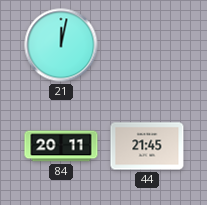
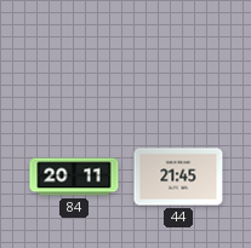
21: 12:02 -> none
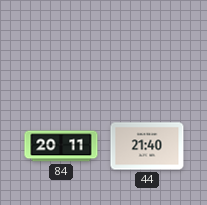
44: 21:45 -> 21:40
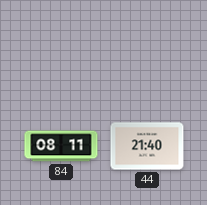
84: 20:11 -> 08:11
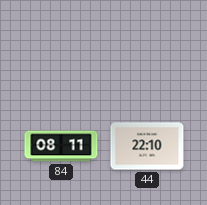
44: 21:40 -> 22:10
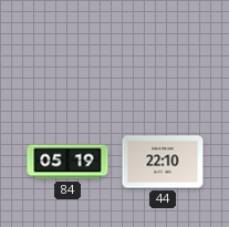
84: 08:11 -> 05:19
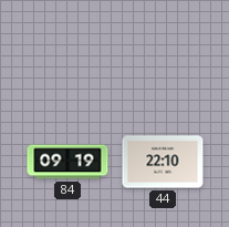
84: 05:19 -> 09:19
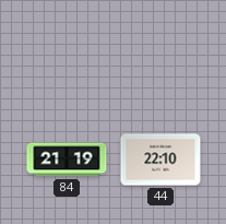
84: 09:19 -> 21:19
